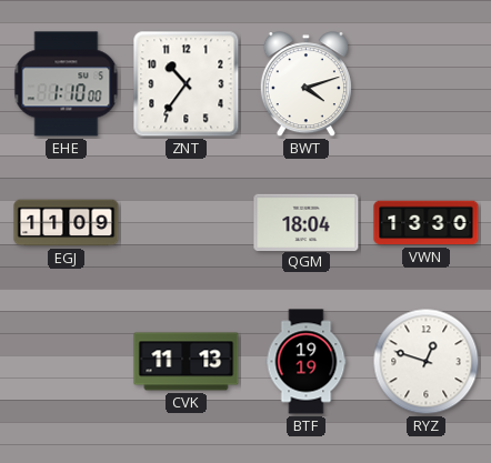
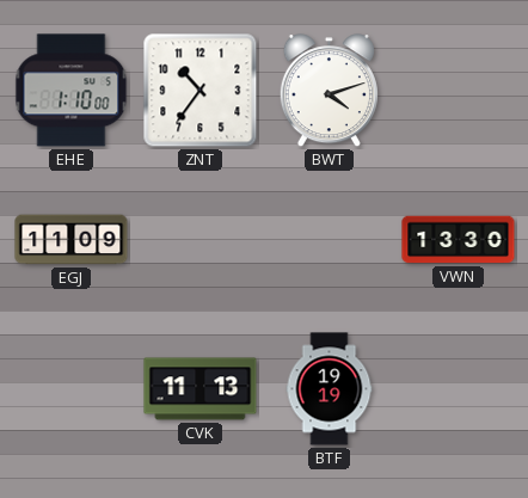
QGM: 18:04 -> none
RYZ: 12:48 -> none
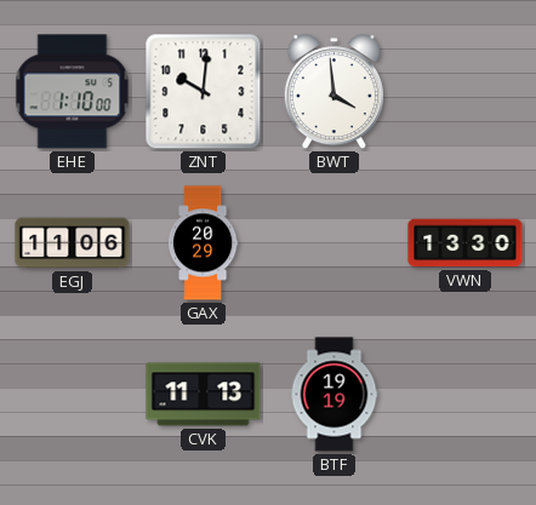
ZNT: 10:36 -> 10:01
BWT: 4:12 -> 3:59
EGJ: 11:09 -> 11:06
GAX: none -> 20:29
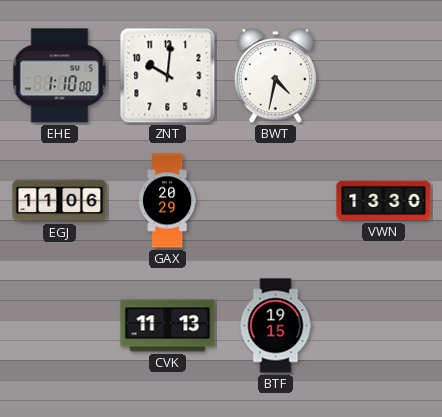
BWT: 3:59 -> 4:32
BTF: 19:19 -> 19:15
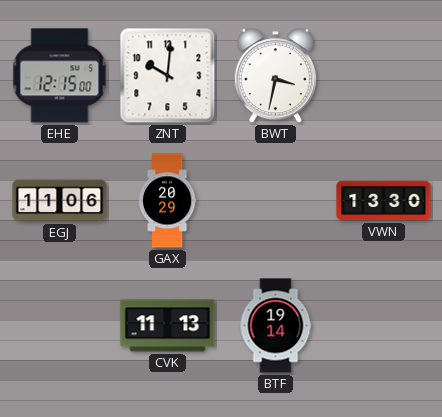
EHE: 1:10 -> 12:15
BWT: 4:32 -> 3:32
BTF: 19:15 -> 19:14
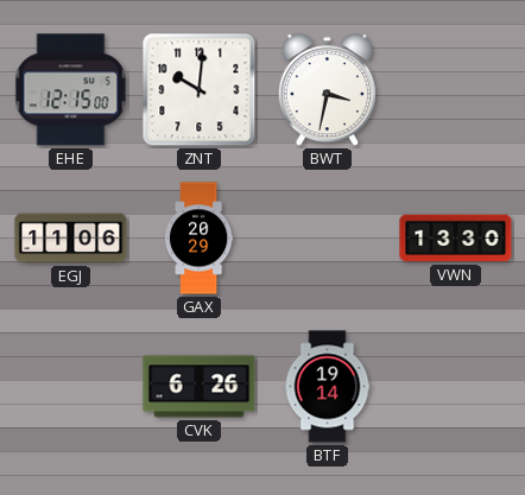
CVK: 11:13 -> 6:26
